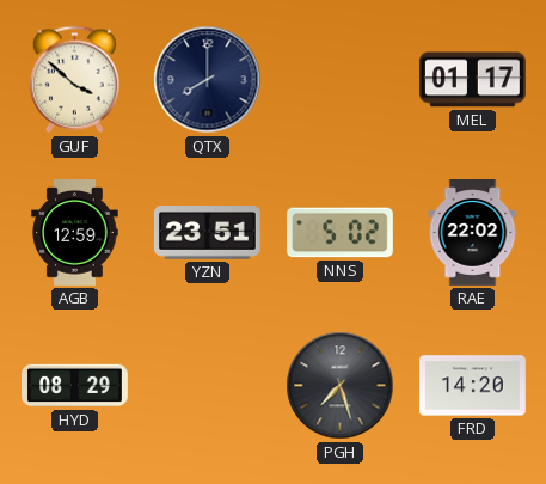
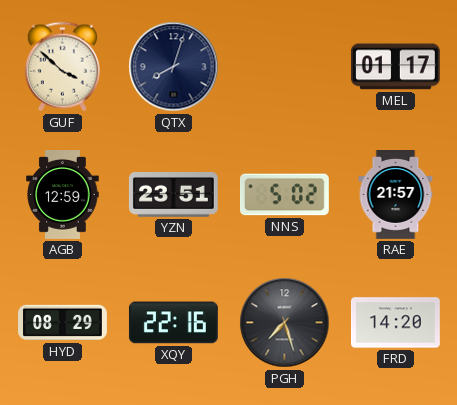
QTX: 8:00 -> 8:03
RAE: 22:02 -> 21:57
XQY: none -> 22:16
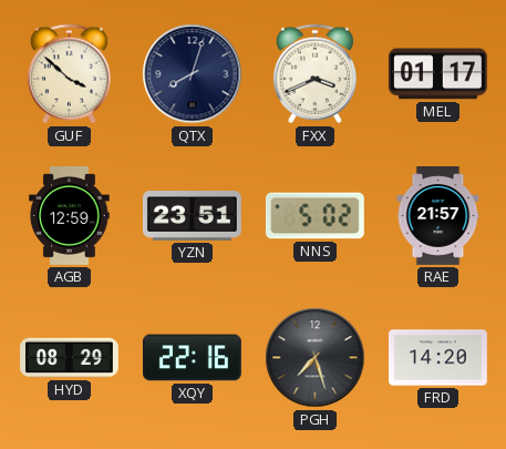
FXX: none -> 3:41
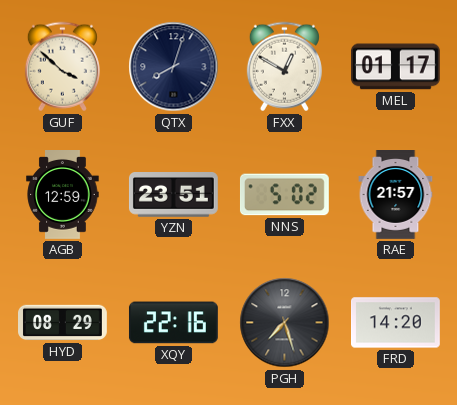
FXX: 3:41 -> 12:50
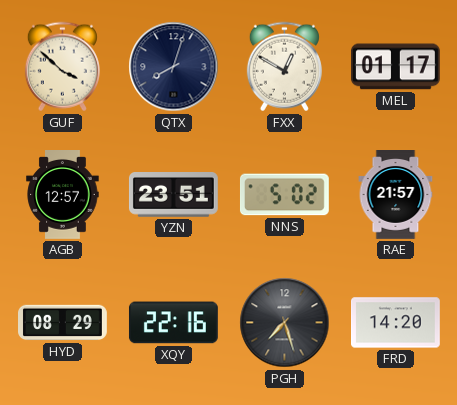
AGB: 12:59 -> 12:57
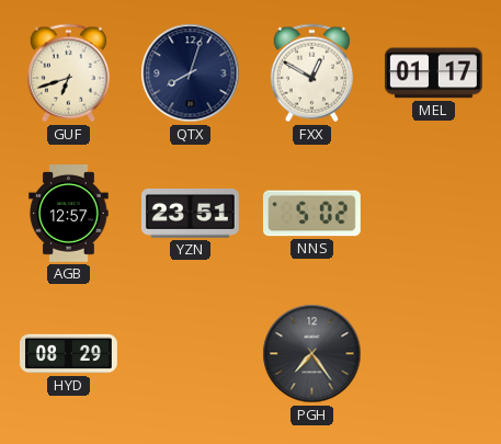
GUF: 3:52 -> 6:42
RAE: 21:57 -> none
XQY: 22:16 -> none
PGH: 7:27 -> 7:24
FRD: 14:20 -> none
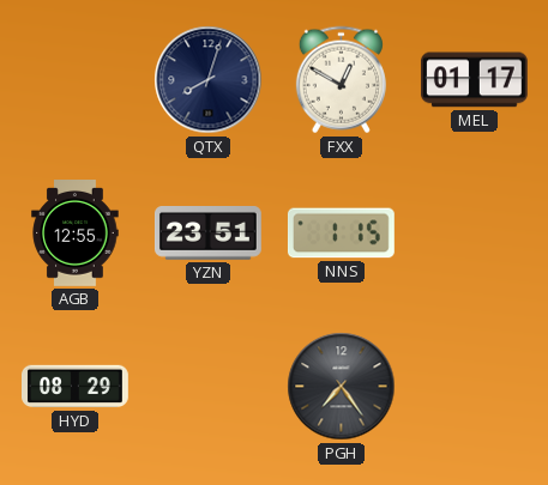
GUF: 6:42 -> none
AGB: 12:57 -> 12:55
NNS: 5:02 -> 1:15
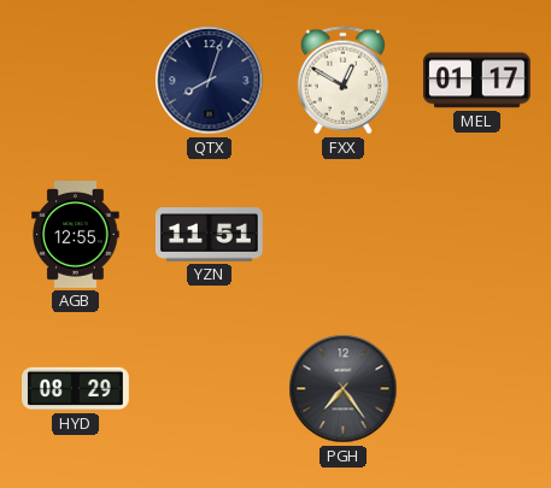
YZN: 23:51 -> 11:51
NNS: 1:15 -> none
